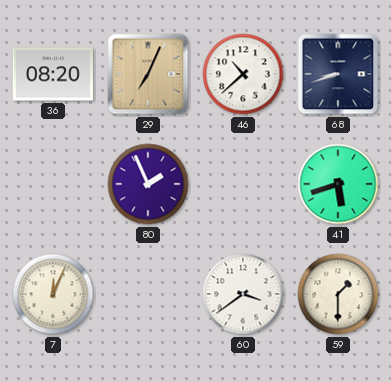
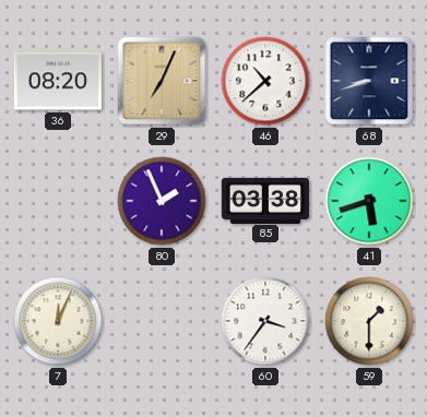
85: none -> 03:38
60: 3:39 -> 3:36
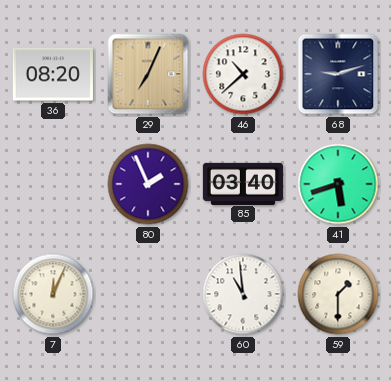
68: 8:42 -> 9:12
85: 03:38 -> 03:40
60: 3:36 -> 10:59
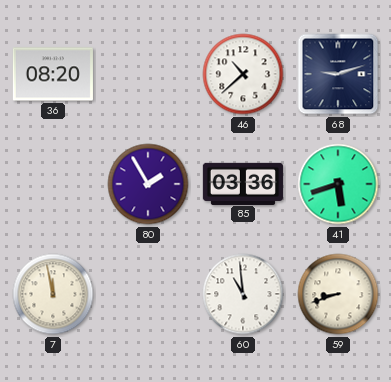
29: 7:04 -> none
80: 1:56 -> 1:55
85: 03:40 -> 03:36
7: 12:04 -> 11:58
59: 1:30 -> 8:42
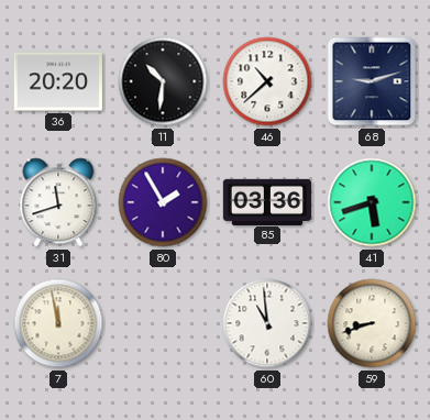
36: 08:20 -> 20:20
11: none -> 10:31
31: none -> 11:42
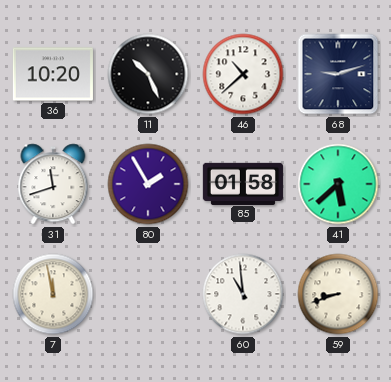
36: 20:20 -> 10:20
11: 10:31 -> 10:26
85: 03:36 -> 01:58
41: 5:42 -> 5:38
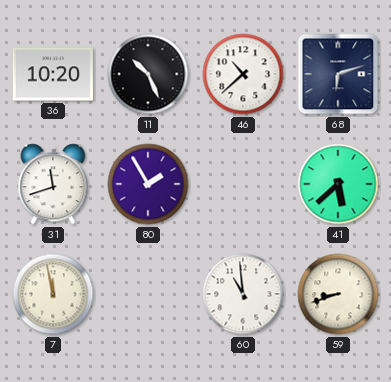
68: 9:12 -> 6:12
85: 01:58 -> none
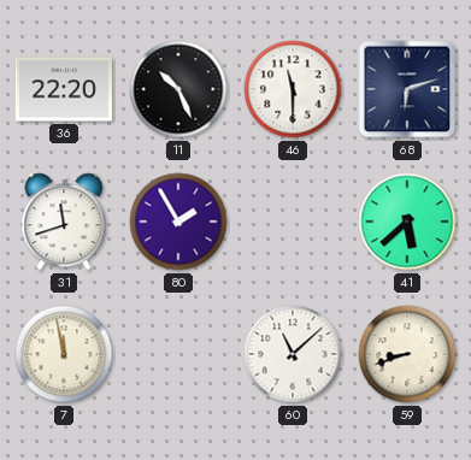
36: 10:20 -> 22:20
46: 10:38 -> 11:30
60: 10:59 -> 11:08
